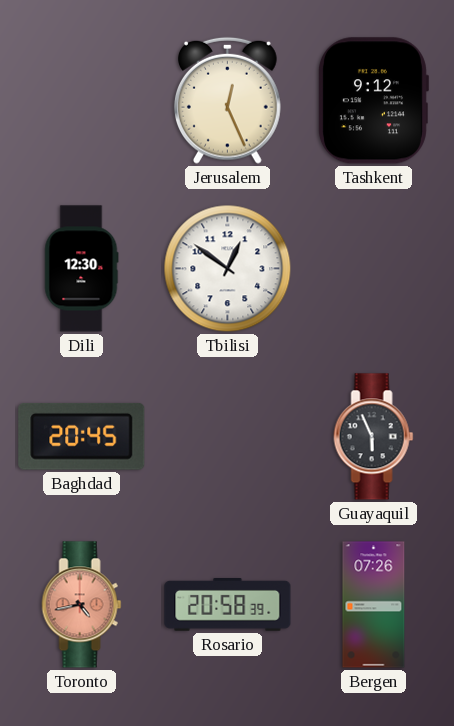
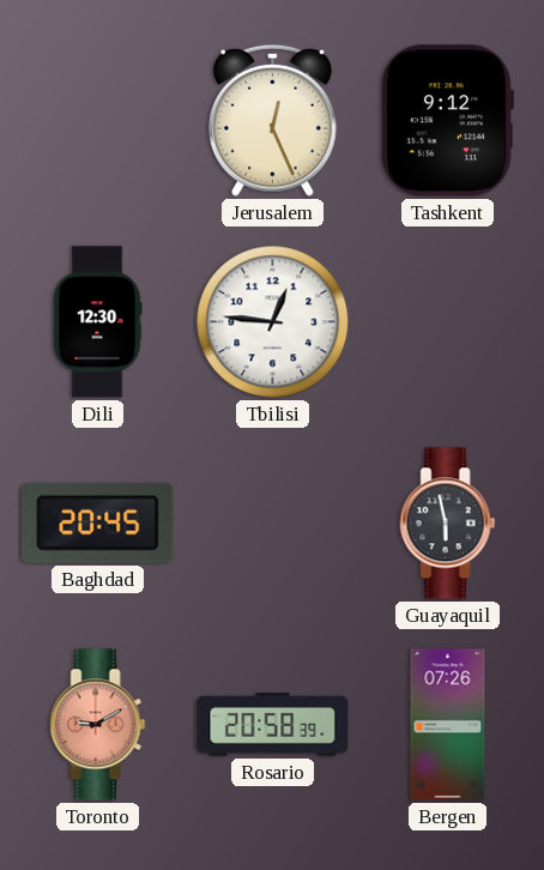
Tbilisi: 12:51 -> 12:46
Guayaquil: 5:56 -> 5:58
Toronto: 4:43 -> 9:10
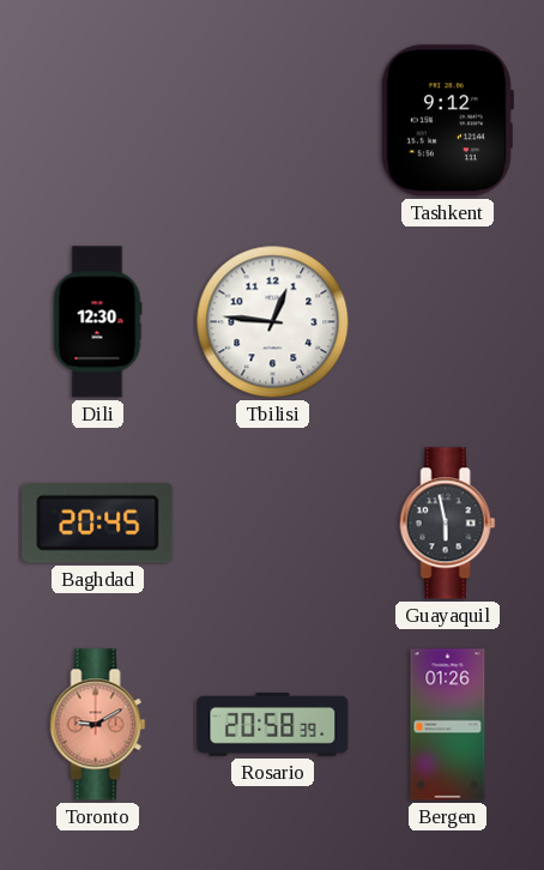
Jerusalem: 12:26 -> none
Bergen: 07:26 -> 01:26
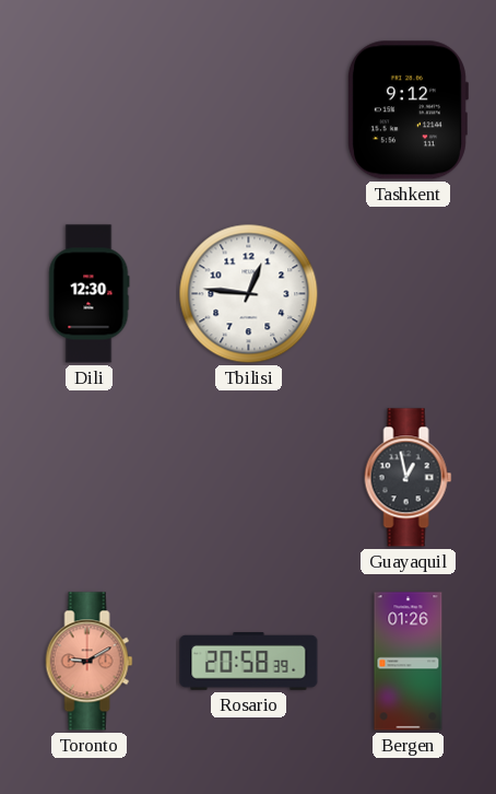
Baghdad: 20:45 -> none
Guayaquil: 5:58 -> 12:58
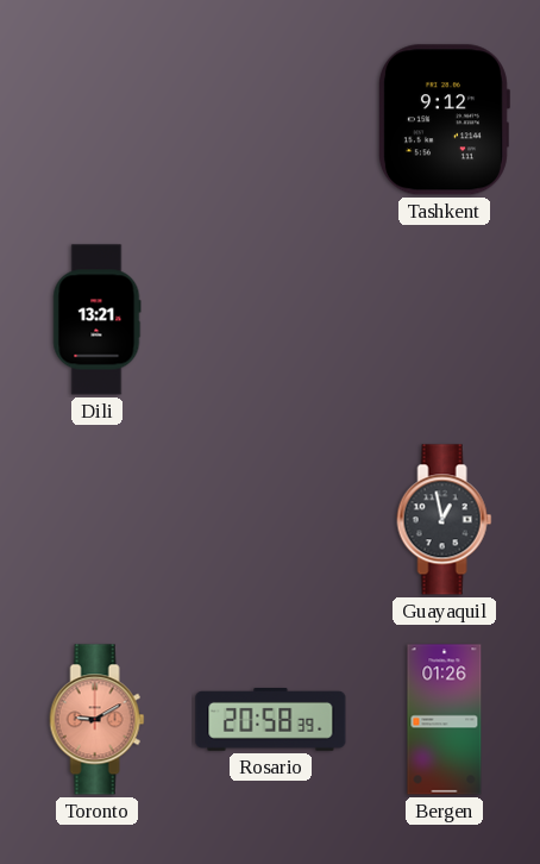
Dili: 12:30 -> 13:21
Tbilisi: 12:46 -> none
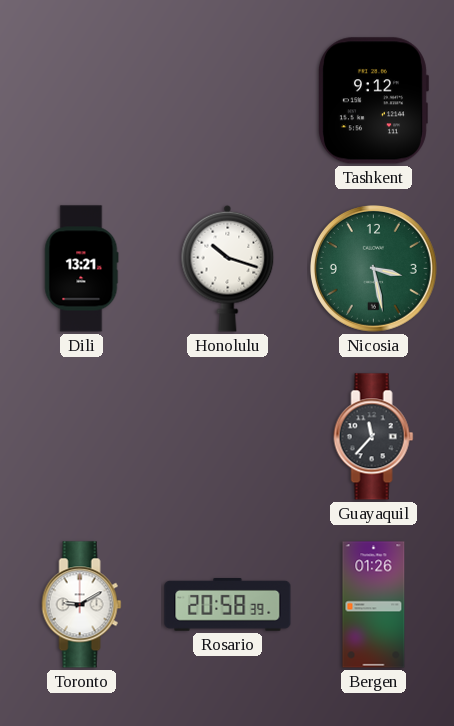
Honolulu: none -> 10:18
Nicosia: none -> 3:28
Guayaquil: 12:58 -> 11:37
Toronto dial: salmon -> white
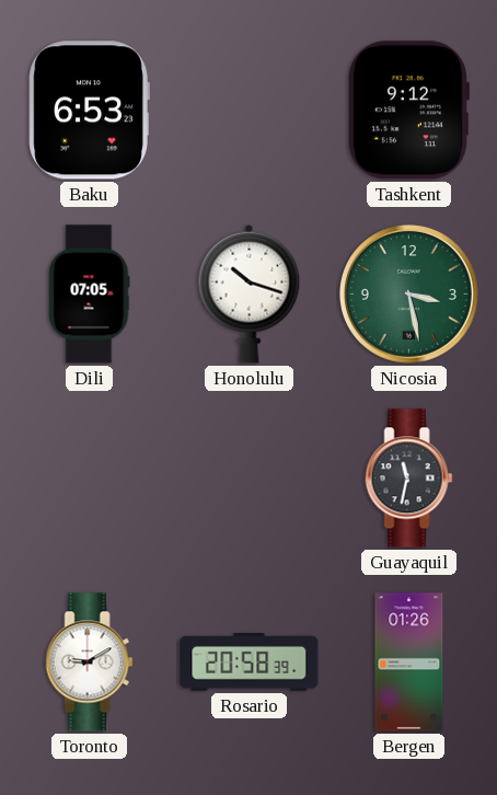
Baku: none -> 6:53
Dili: 13:21 -> 07:05
Guayaquil: 11:37 -> 11:32
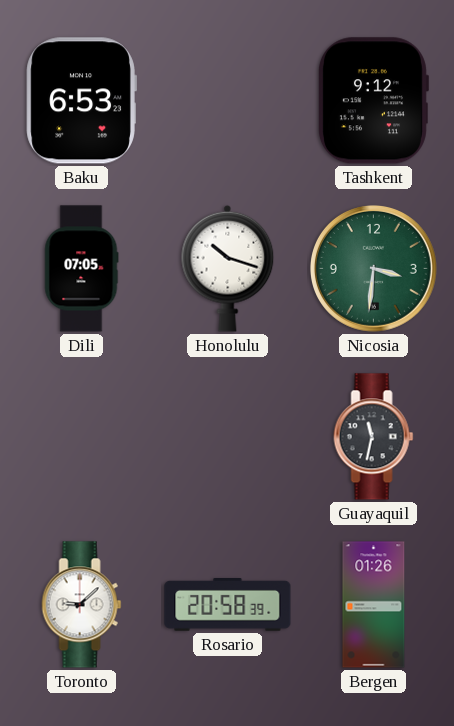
Nicosia: 3:28 -> 3:31
Toronto: 9:10 -> 9:08
